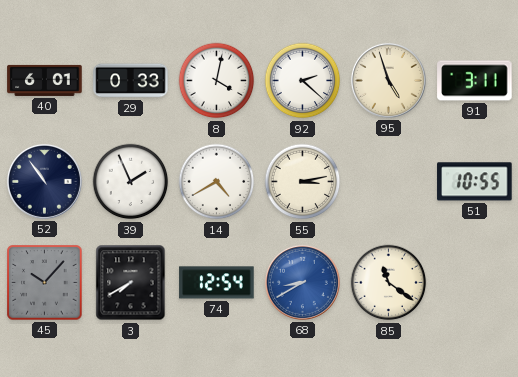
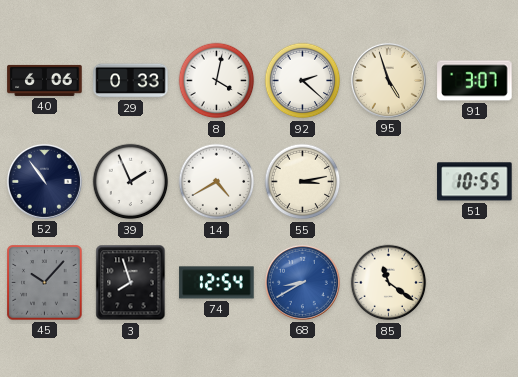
40: 6:01 -> 6:06
91: 3:11 -> 3:07
3: 7:40 -> 7:57
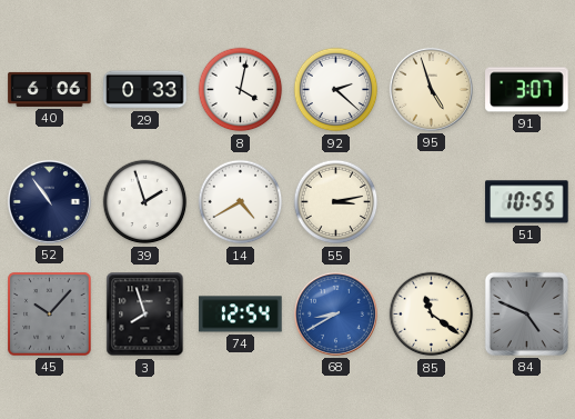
39: 1:56 -> 1:57
84: none -> 4:49
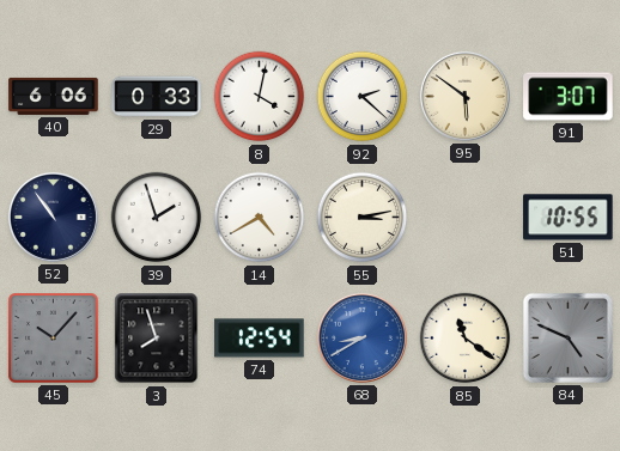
95: 4:57 -> 5:51
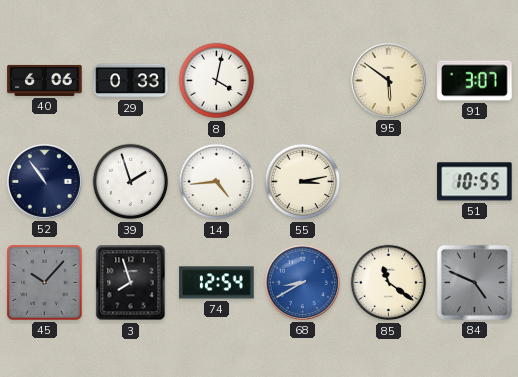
92: 2:22 -> none
14: 4:40 -> 4:44
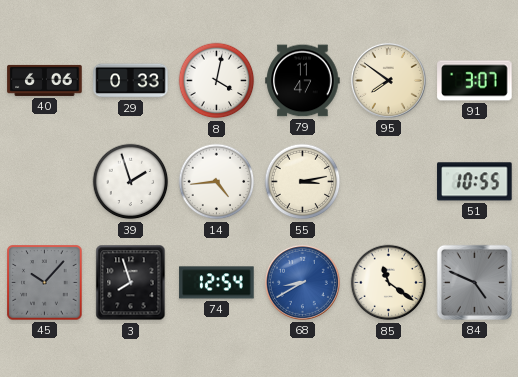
79: none -> 11:47
95: 5:51 -> 7:51
52: 10:54 -> none
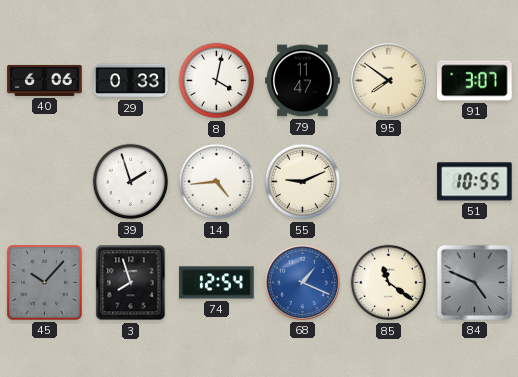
55: 3:13 -> 9:11
68: 8:40 -> 1:19
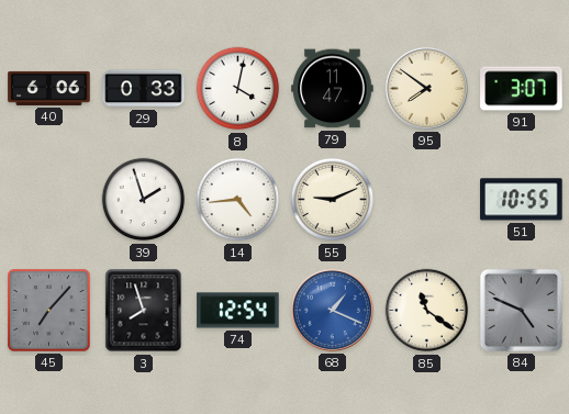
45: 10:07 -> 7:07
